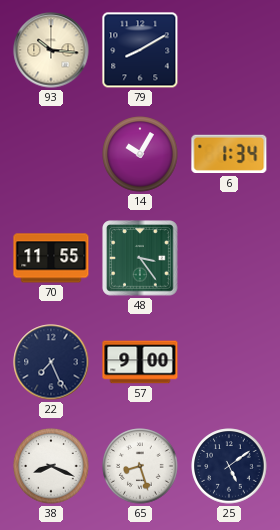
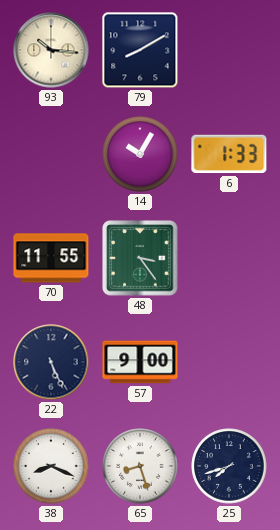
6: 1:34 -> 1:33
22: 7:26 -> 5:26
25: 5:09 -> 7:42
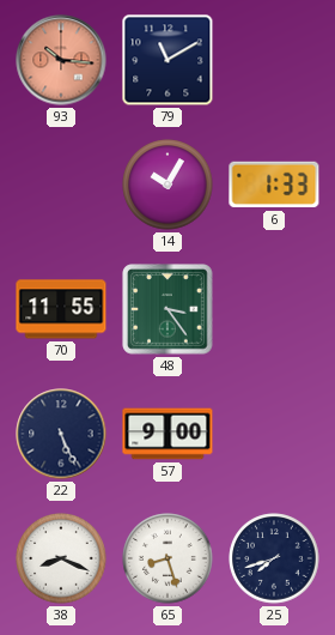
93 dial: cream -> salmon
79: 8:10 -> 11:10
